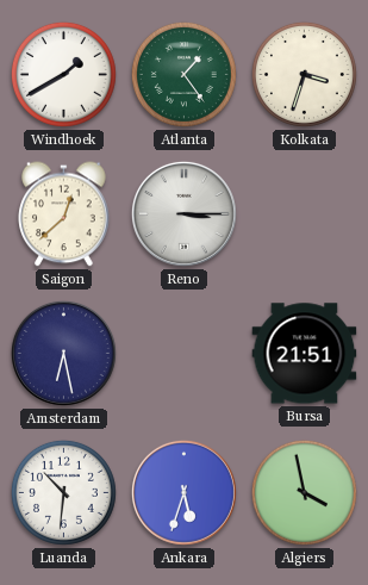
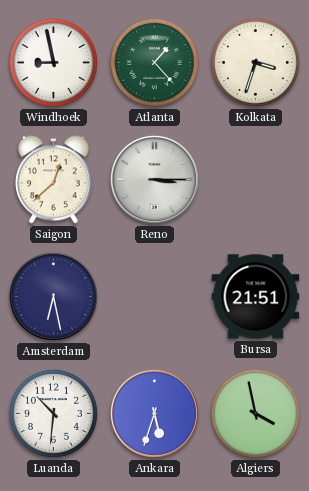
Windhoek: 1:40 -> 8:58
Atlanta: 1:24 -> 1:23
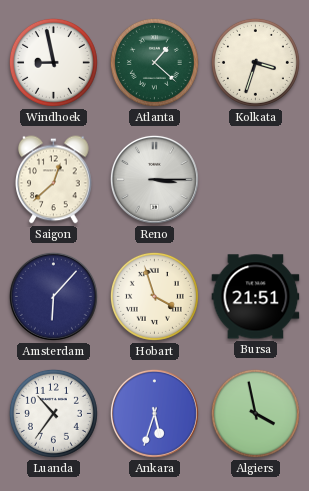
Atlanta: 1:23 -> 1:22
Amsterdam: 6:28 -> 6:07
Hobart: none -> 3:57
Luanda: 10:31 -> 10:36
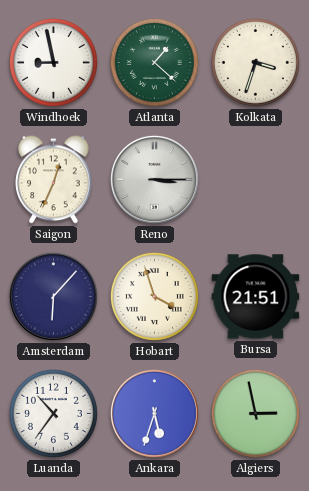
Saigon: 12:38 -> 12:34
Algiers: 3:58 -> 2:58
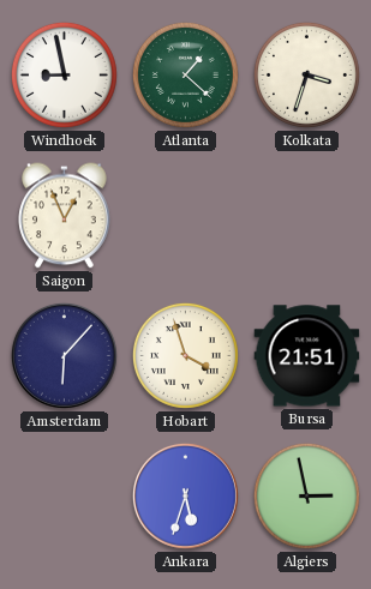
Saigon: 12:34 -> 12:56
Reno: 3:15 -> none
Luanda: 10:36 -> none
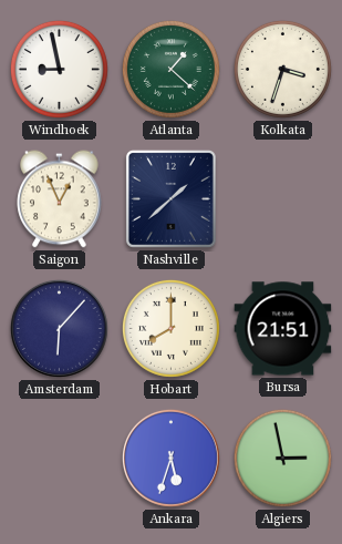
Nashville: none -> 1:38
Hobart: 3:57 -> 8:00
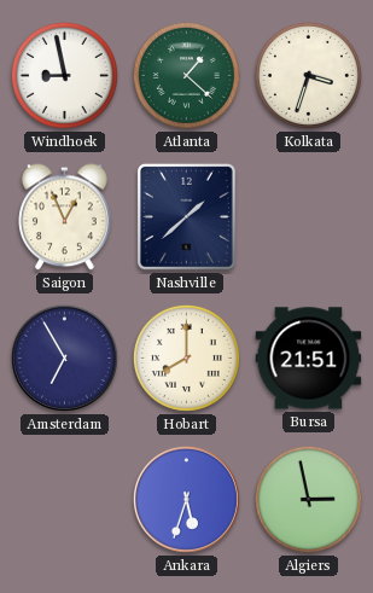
Amsterdam: 6:07 -> 6:55
